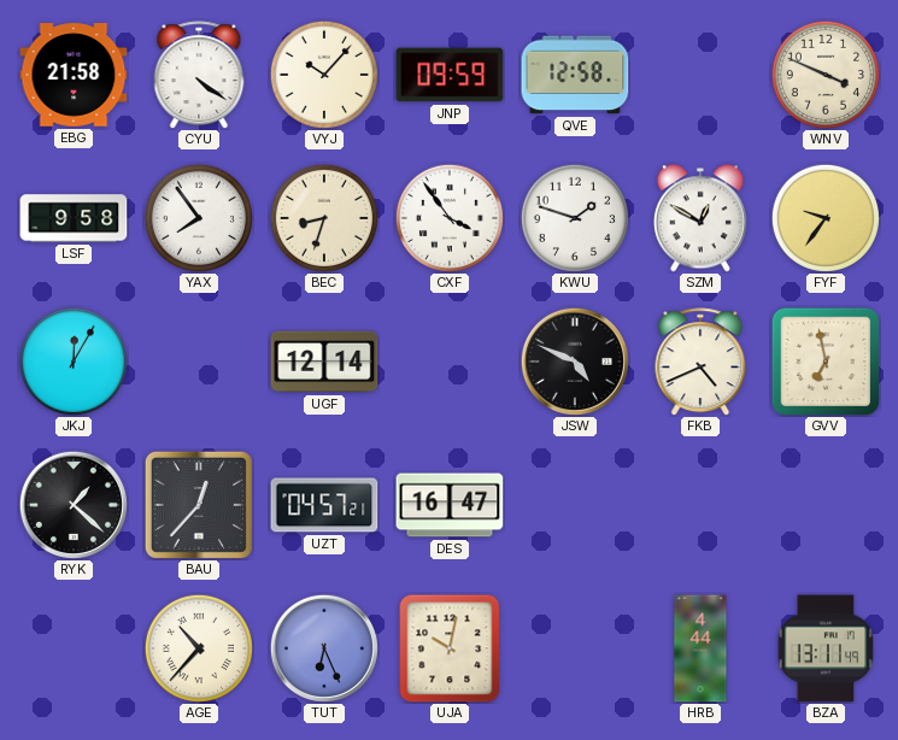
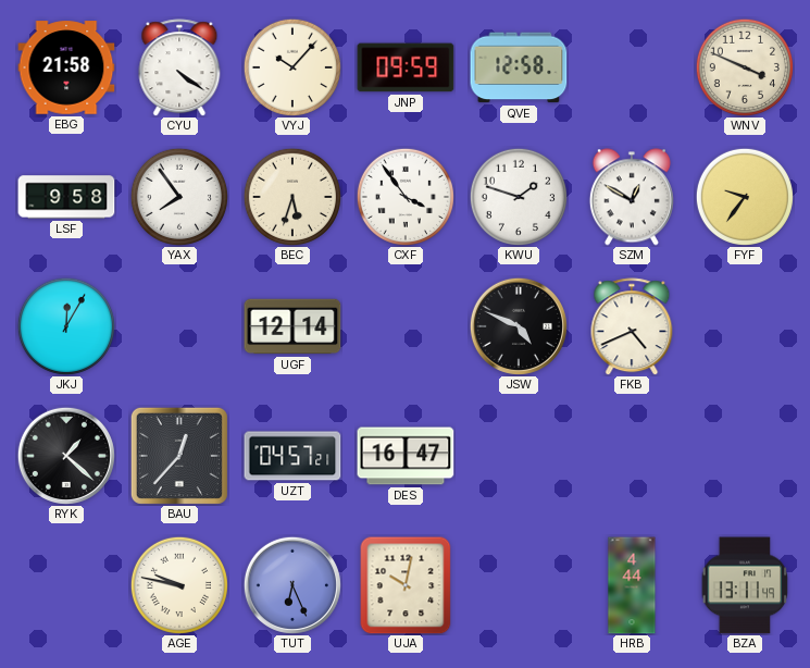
BEC: 8:33 -> 5:33
GVV: 6:58 -> none
AGE: 10:37 -> 9:47
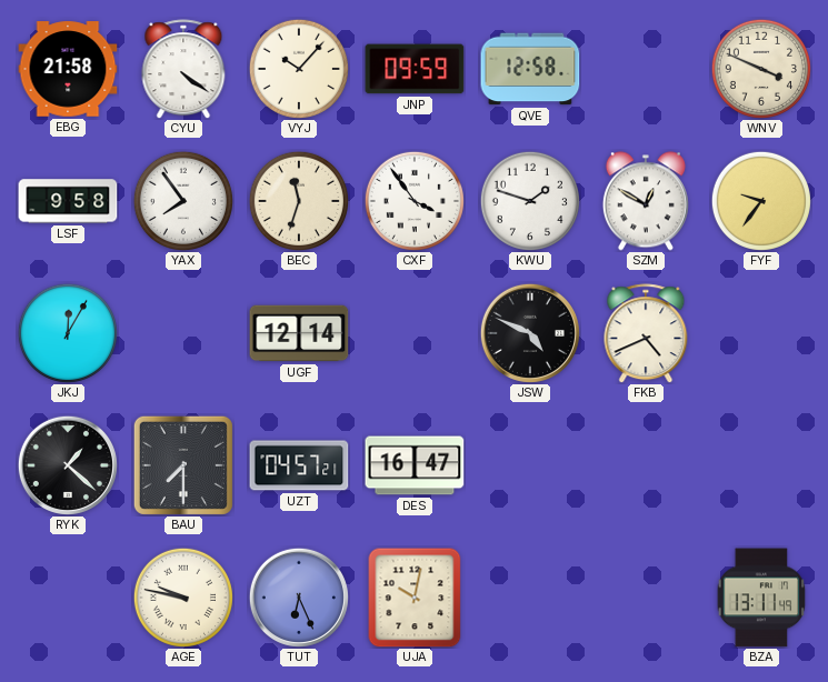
BEC: 5:33 -> 11:33
BAU: 12:37 -> 7:30
HRB: 4:44 -> none
